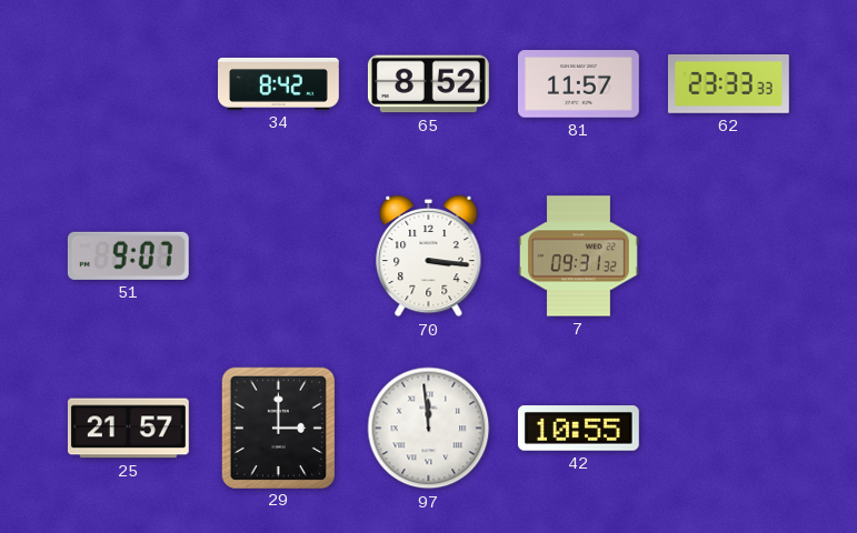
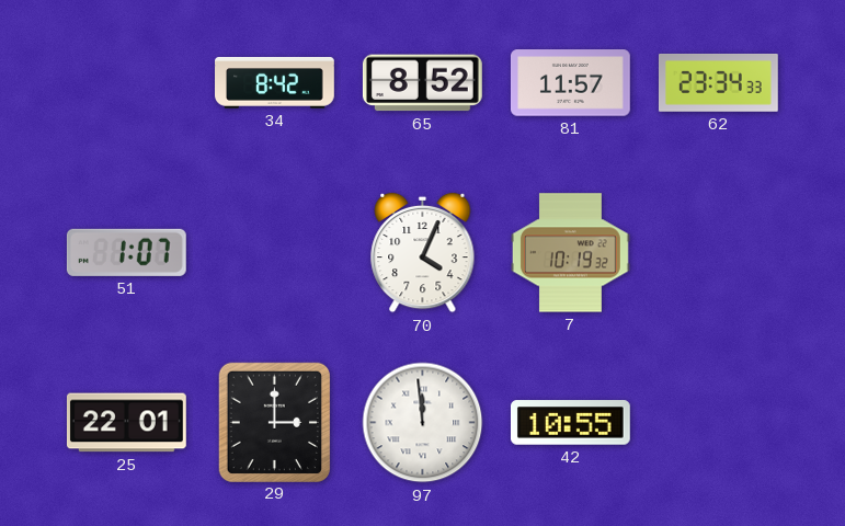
62: 23:33 -> 23:34
51: 9:07 -> 1:07
70: 3:16 -> 4:04
7: 09:31 -> 10:19
25: 21:57 -> 22:01
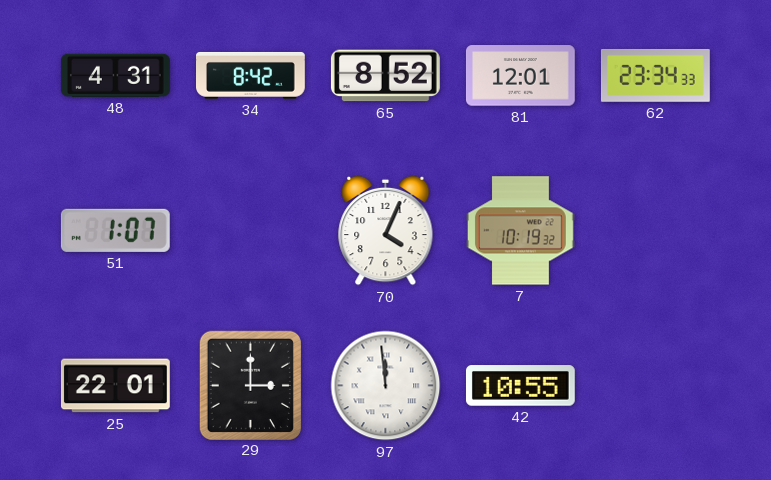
48: none -> 4:31
81: 11:57 -> 12:01
